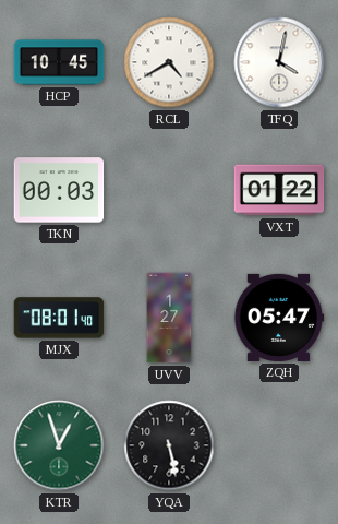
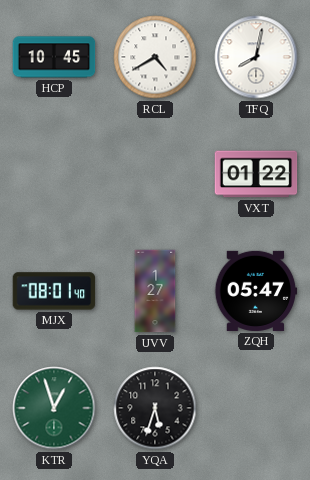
TFQ: 4:02 -> 8:02
TKN: 00:03 -> none
YQA: 5:28 -> 5:33
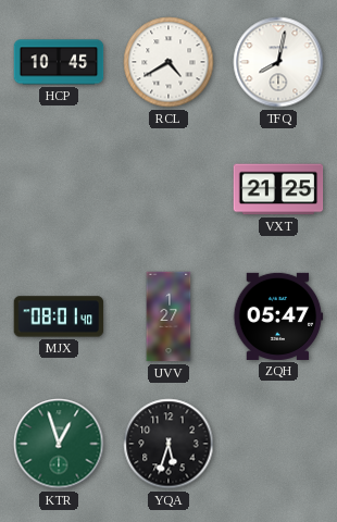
VXT: 01:22 -> 21:25
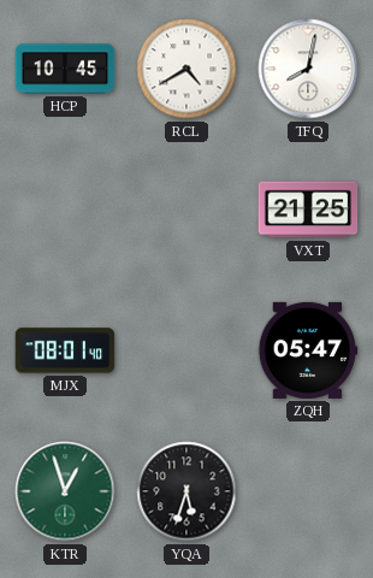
UVV: 1:27 -> none
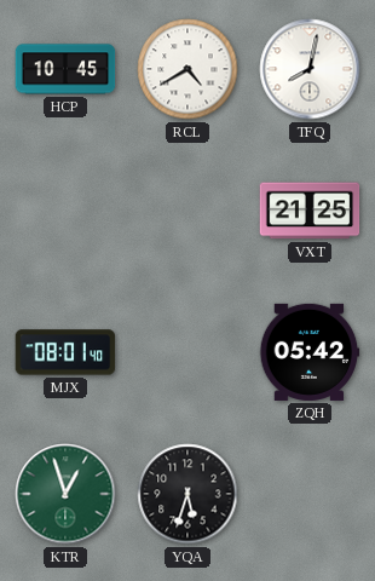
ZQH: 05:47 -> 05:42
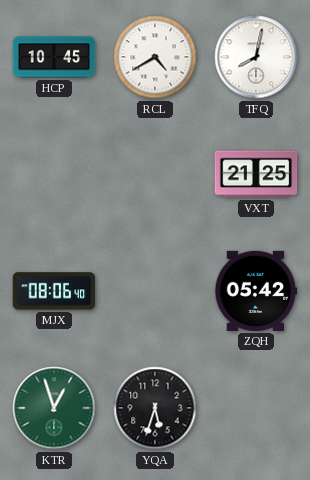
MJX: 08:01 -> 08:06
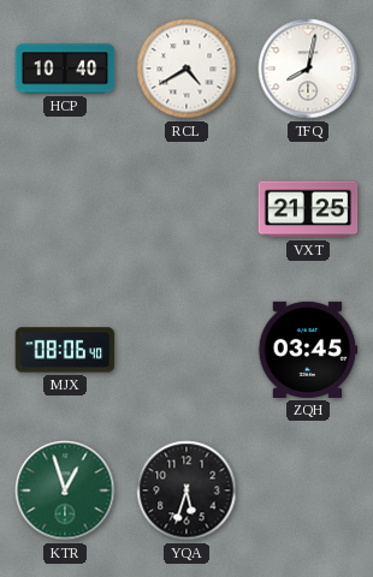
HCP: 10:45 -> 10:40
ZQH: 05:42 -> 03:45
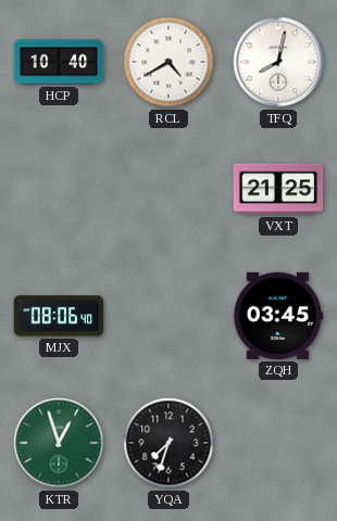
YQA: 5:33 -> 7:33
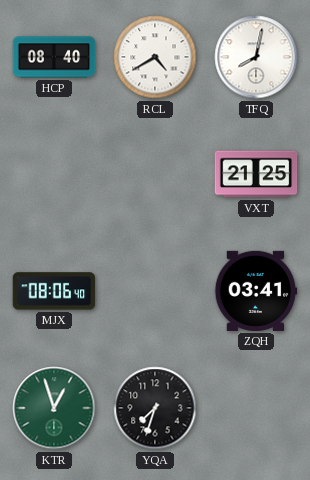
HCP: 10:40 -> 08:40
ZQH: 03:45 -> 03:41
